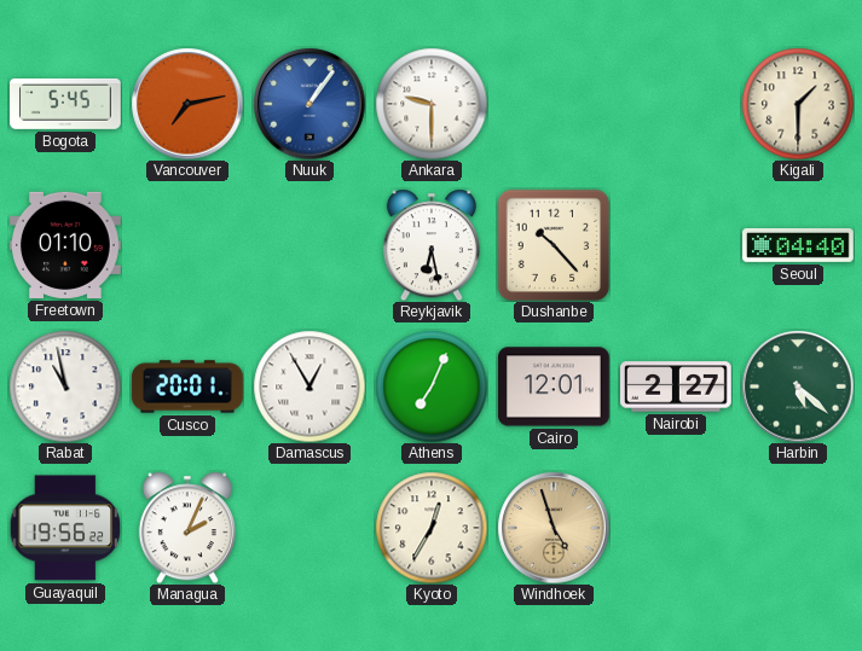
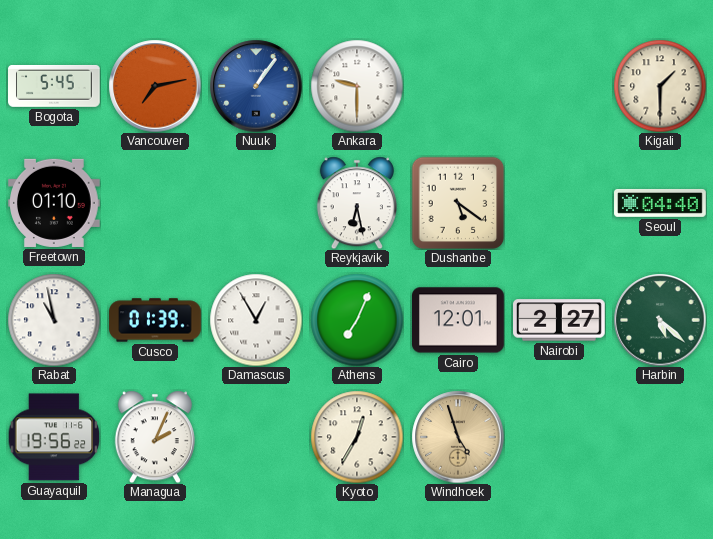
Dushanbe: 10:23 -> 5:21
Cusco: 20:01 -> 01:39
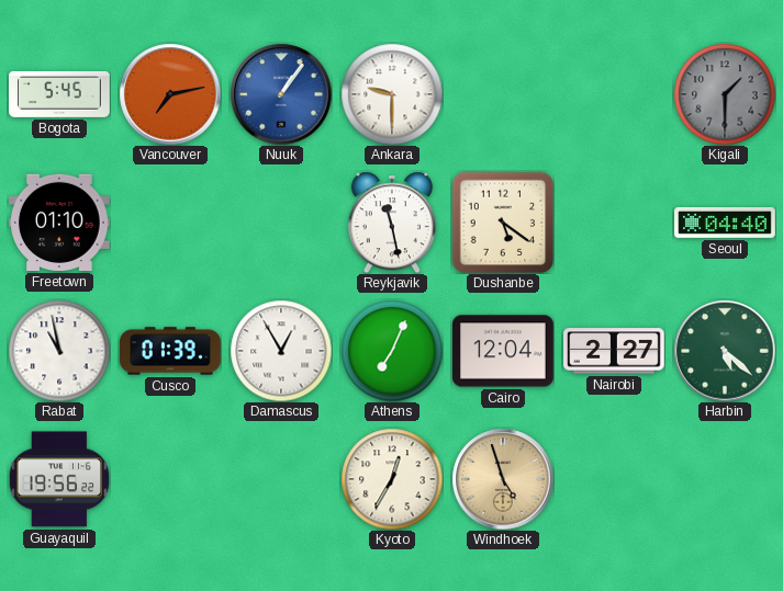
Kigali dial: cream -> grey
Reykjavik: 6:28 -> 11:28
Cairo: 12:01 -> 12:04
Managua: 2:04 -> none
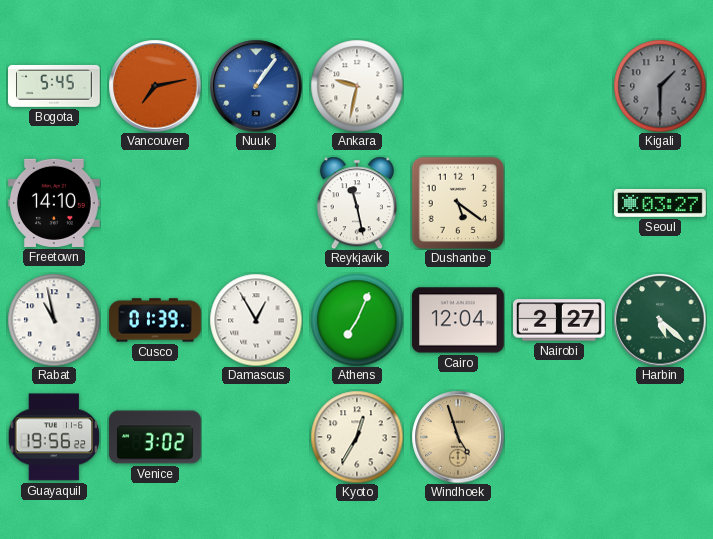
Ankara: 9:30 -> 9:32
Freetown: 01:10 -> 14:10
Seoul: 04:40 -> 03:27
Venice: none -> 3:02
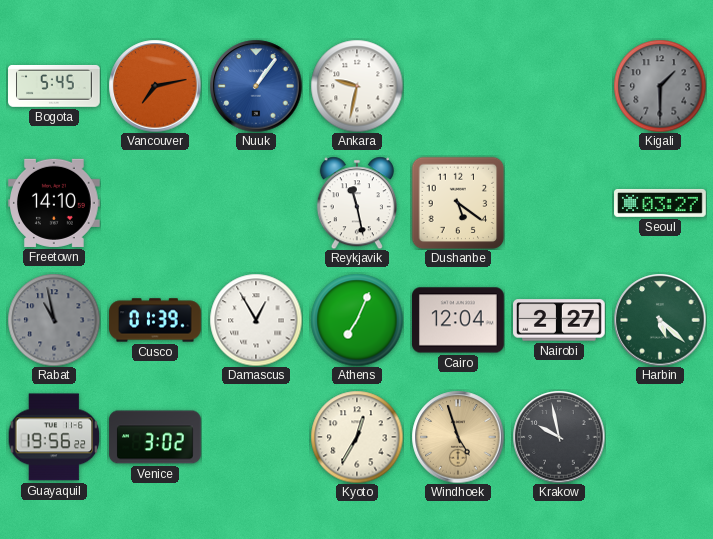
Rabat dial: white -> grey
Krakow: none -> 9:58
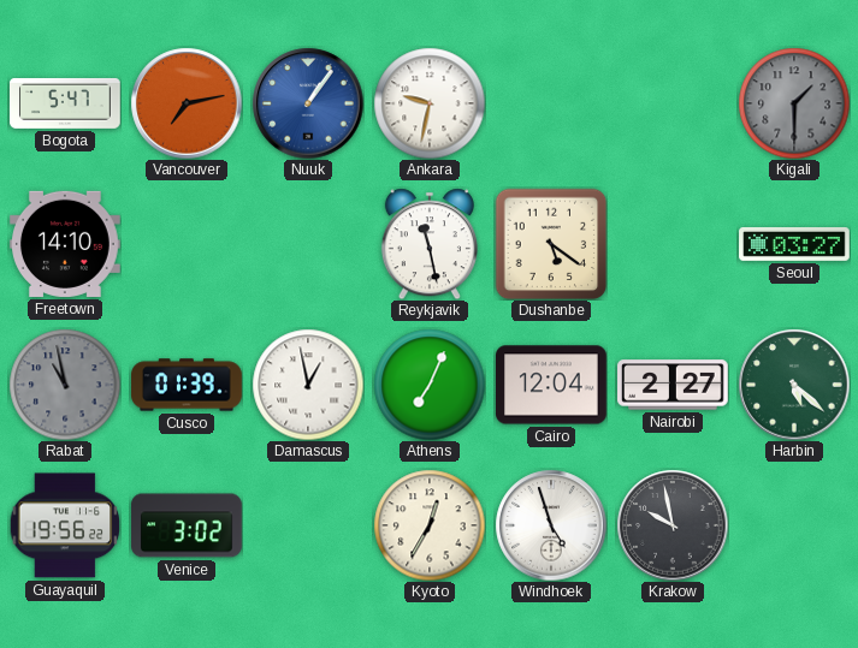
Bogota: 5:45 -> 5:47
Damascus: 12:55 -> 12:58
Windhoek dial: champagne -> white
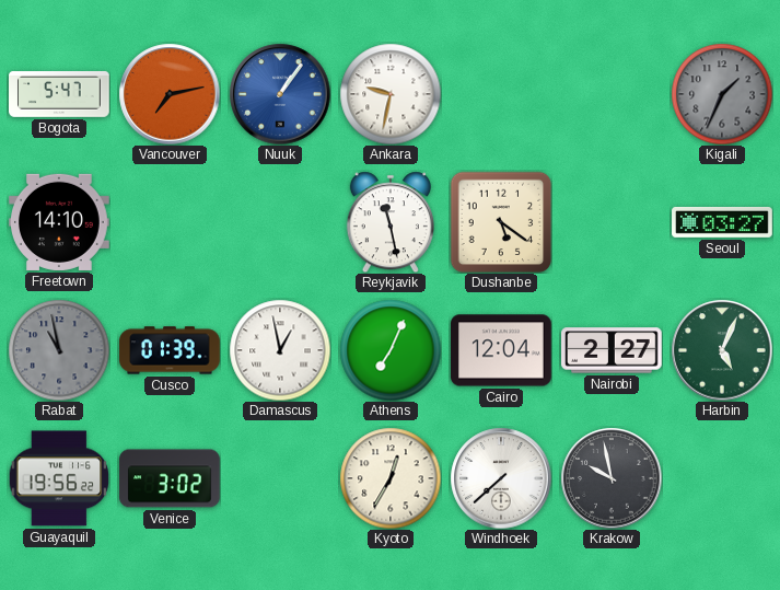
Kigali: 1:30 -> 1:34
Harbin: 5:22 -> 5:04
Windhoek: 4:57 -> 7:38
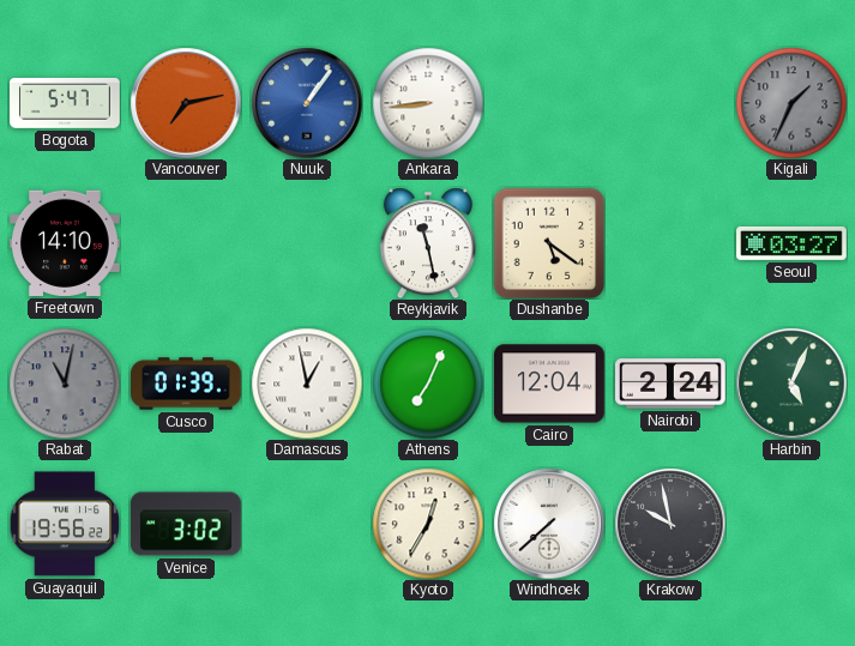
Ankara: 9:32 -> 8:44
Rabat: 10:58 -> 11:02
Nairobi: 2:27 -> 2:24
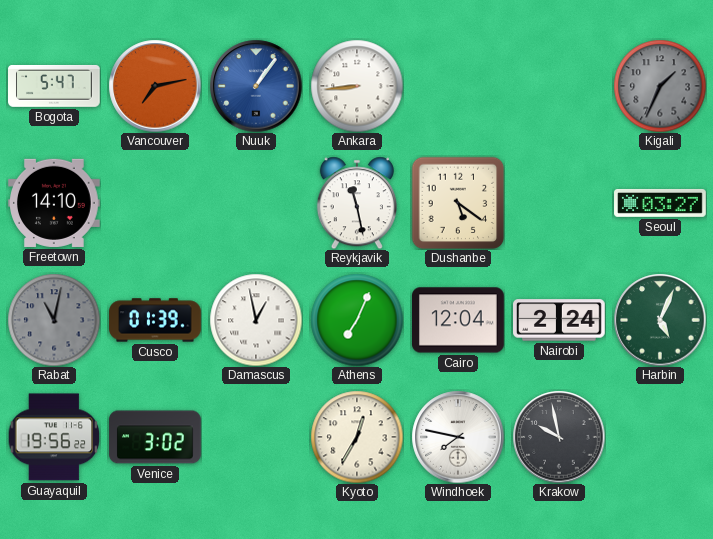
Windhoek: 7:38 -> 7:47
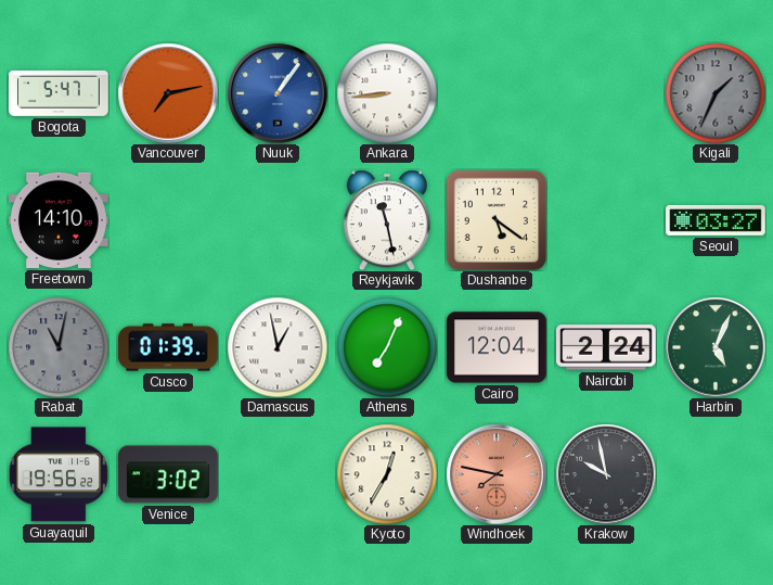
Windhoek dial: white -> salmon
